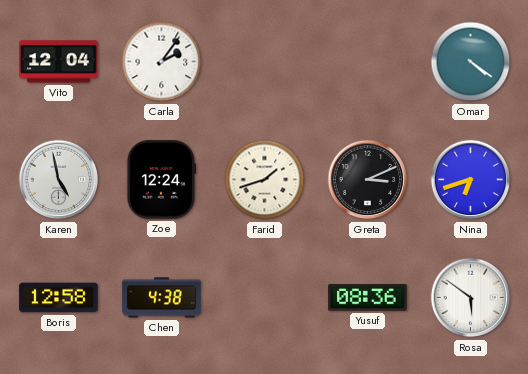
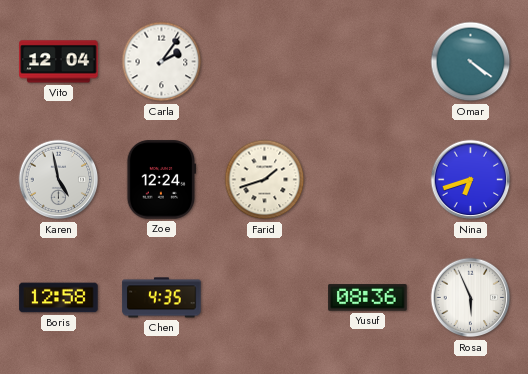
Greta: 3:11 -> none
Chen: 4:38 -> 4:35
Rosa: 5:51 -> 5:56
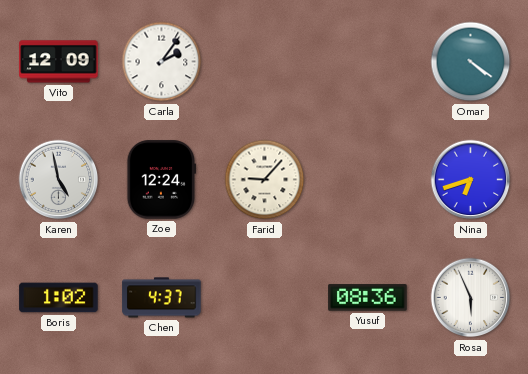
Vito: 12:04 -> 12:09
Farid: 1:42 -> 9:07
Boris: 12:58 -> 1:02
Chen: 4:35 -> 4:37
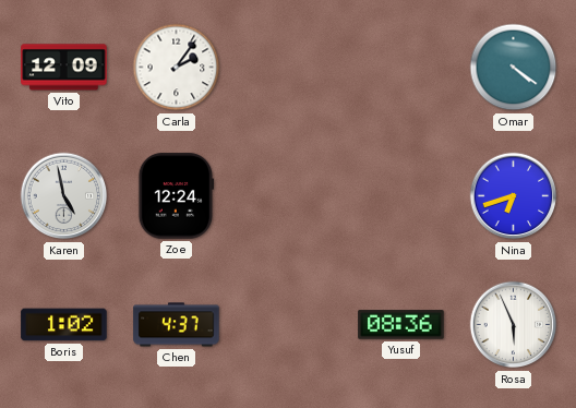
Farid: 9:07 -> none
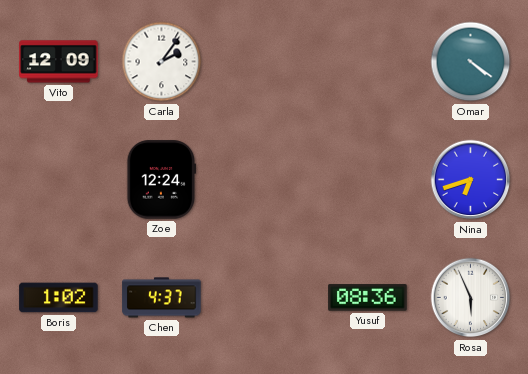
Karen: 4:58 -> none
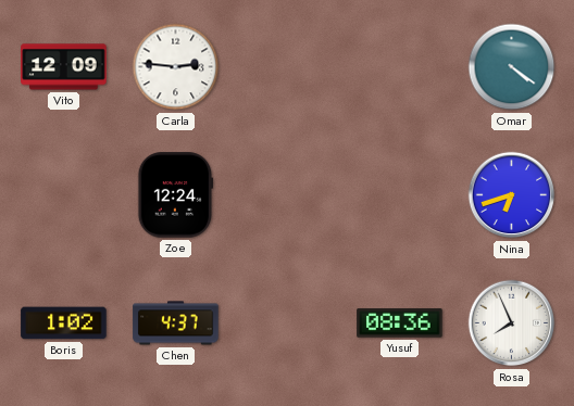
Carla: 2:06 -> 2:46
Rosa: 5:56 -> 7:56
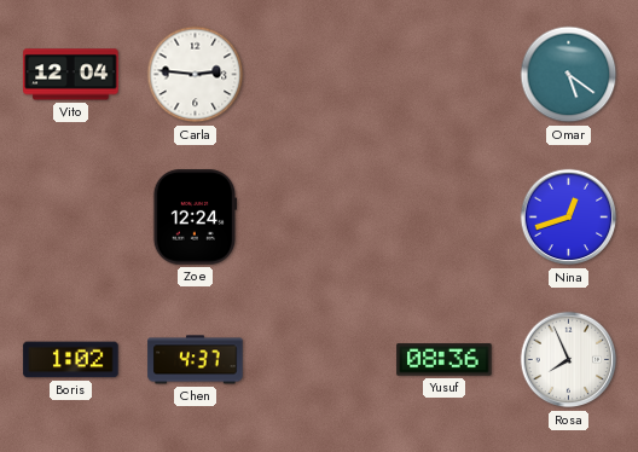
Vito: 12:09 -> 12:04
Omar: 4:21 -> 5:21
Nina: 6:42 -> 12:42
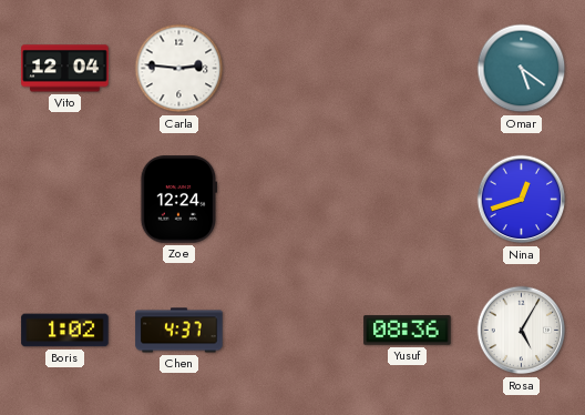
Rosa: 7:56 -> 5:05
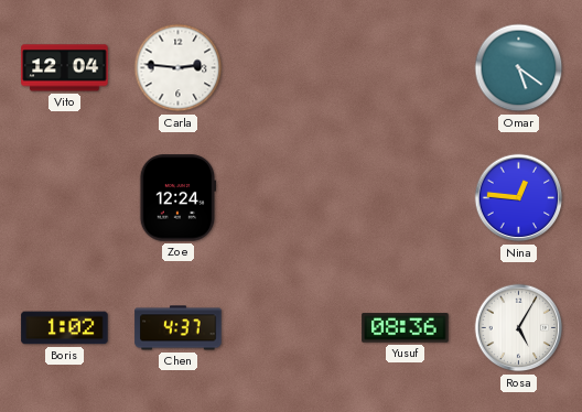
Nina: 12:42 -> 12:46
